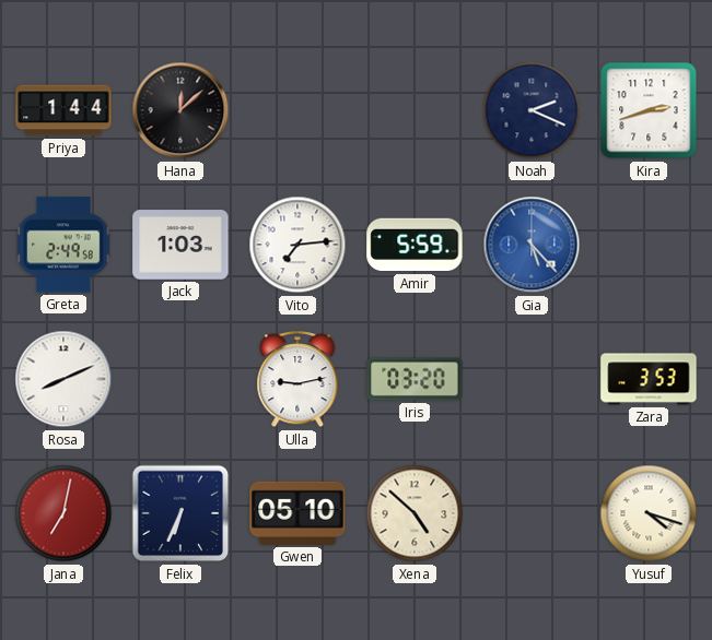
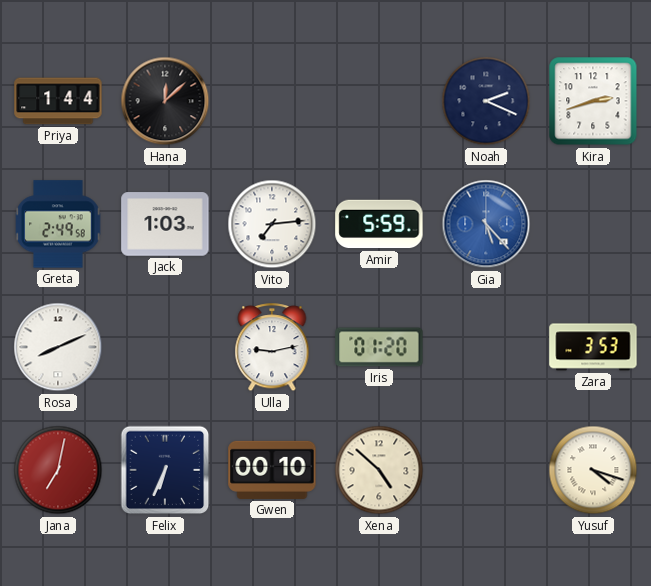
Iris: 03:20 -> 01:20
Gwen: 05:10 -> 00:10
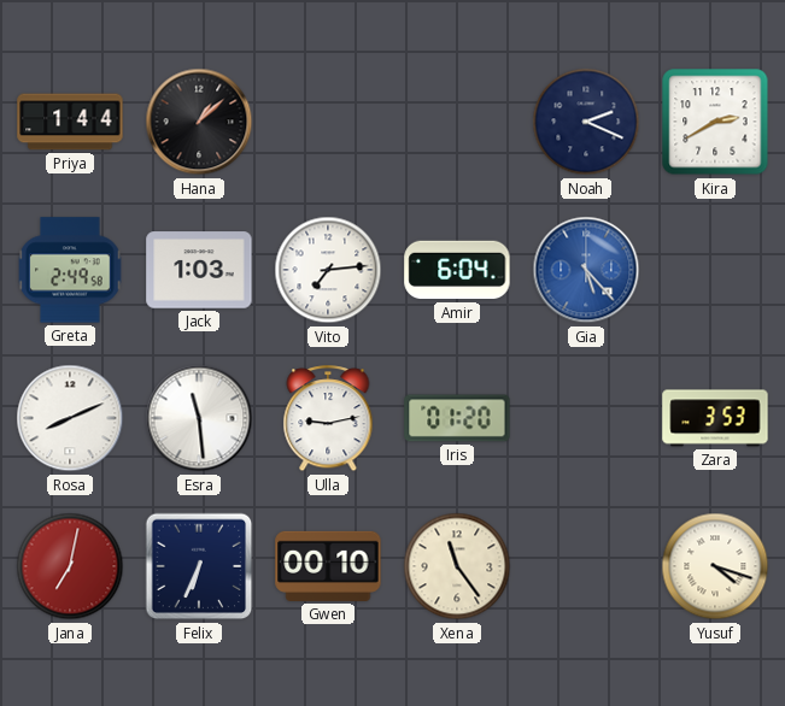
Hana: 12:08 -> 1:08
Kira: 2:42 -> 2:40
Amir: 5:59 -> 6:04
Esra: none -> 11:29
Xena: 4:52 -> 11:24
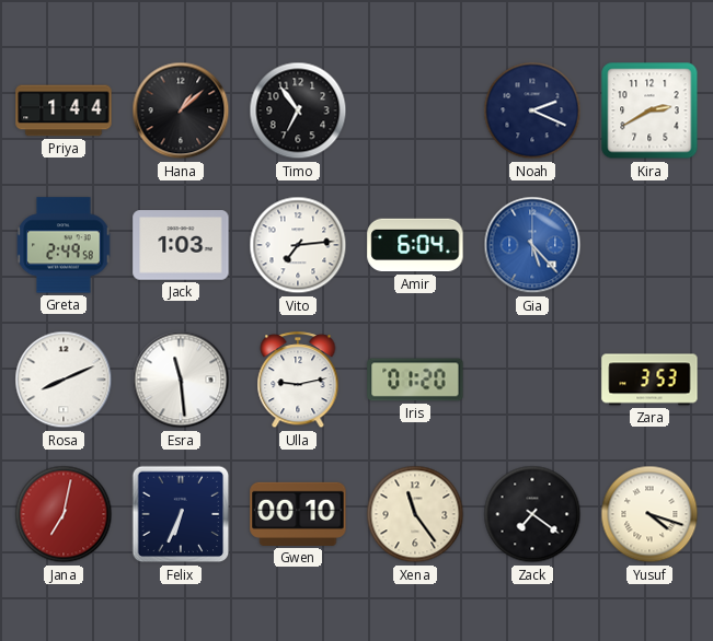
Timo: none -> 6:54
Zack: none -> 7:21
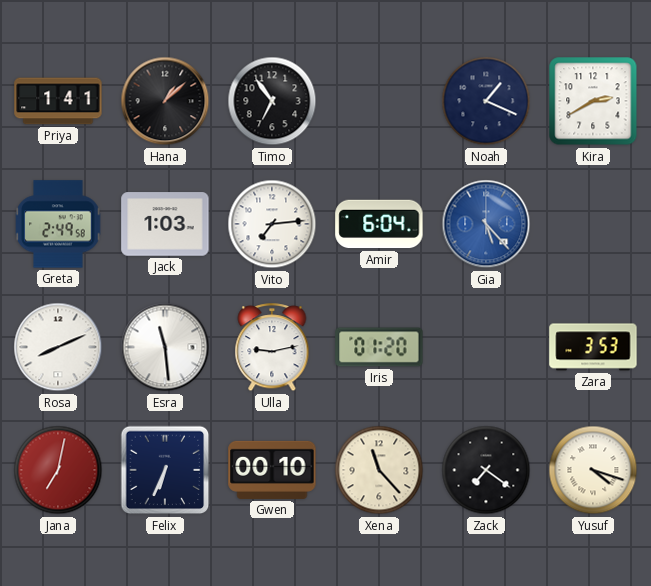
Priya: 1:44 -> 1:41
Noah: 2:19 -> 1:19
Xena: 11:24 -> 11:23
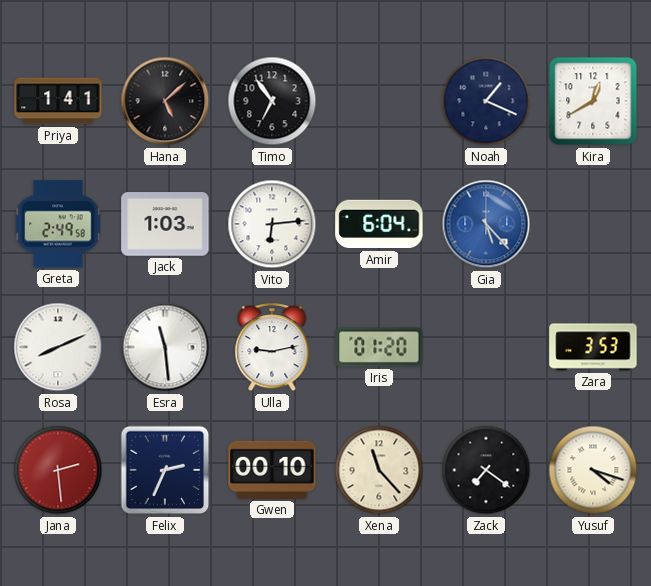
Hana: 1:08 -> 5:08
Kira: 2:40 -> 12:40
Vito: 7:14 -> 6:14
Jana: 7:02 -> 2:29
Felix: 6:34 -> 2:34
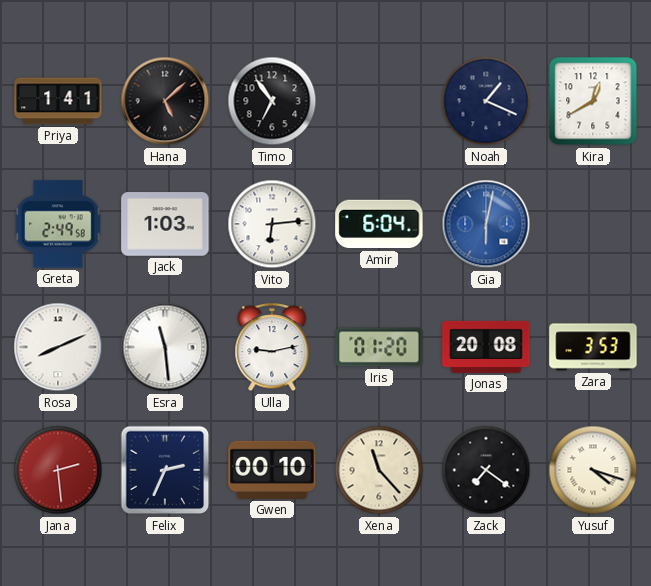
Gia: 5:23 -> 6:02
Jonas: none -> 20:08
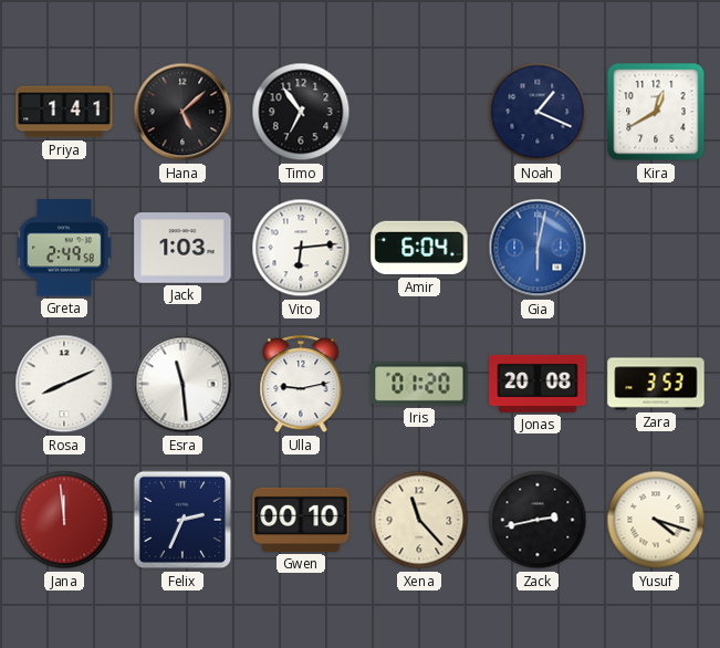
Jana: 2:29 -> 11:59
Zack: 7:21 -> 2:43
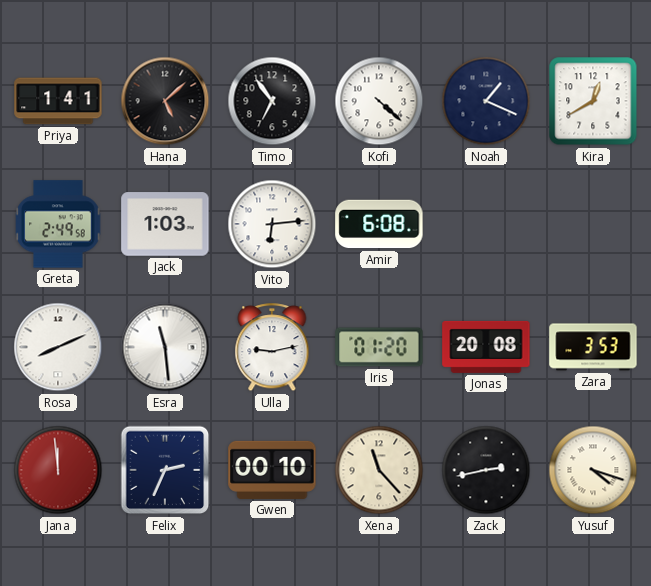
Kofi: none -> 4:22
Amir: 6:04 -> 6:08
Gia: 6:02 -> none
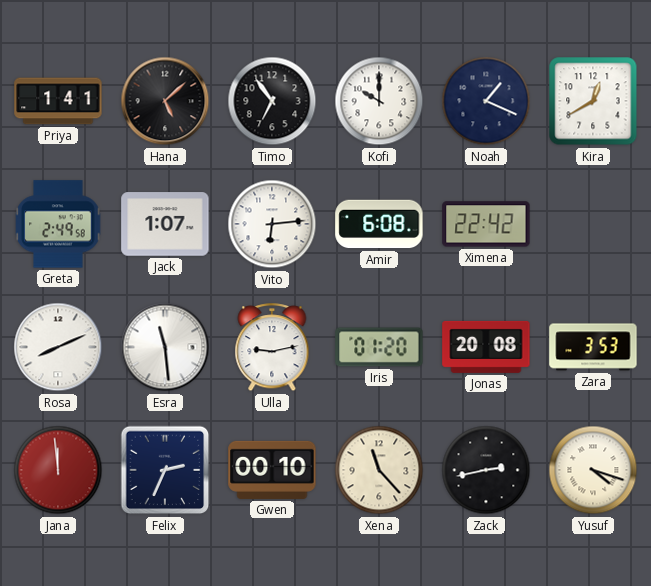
Kofi: 4:22 -> 10:00
Jack: 1:03 -> 1:07
Ximena: none -> 22:42
